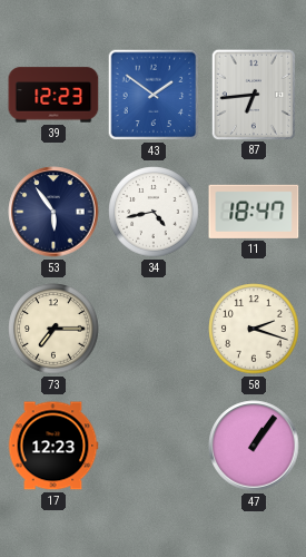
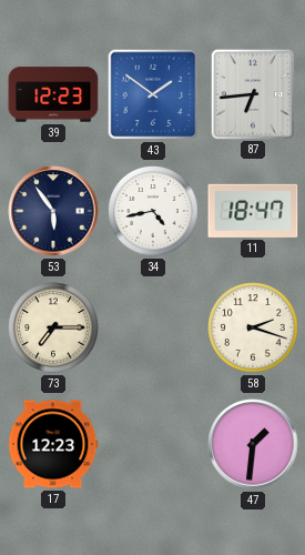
47: 1:06 -> 1:31
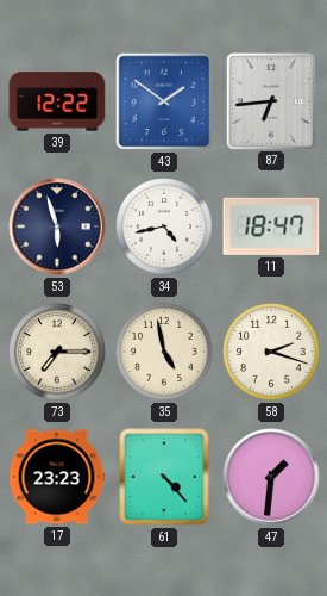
39: 12:23 -> 12:22
53: 5:54 -> 5:57
35: none -> 4:58
17: 12:23 -> 23:23
61: none -> 4:23
